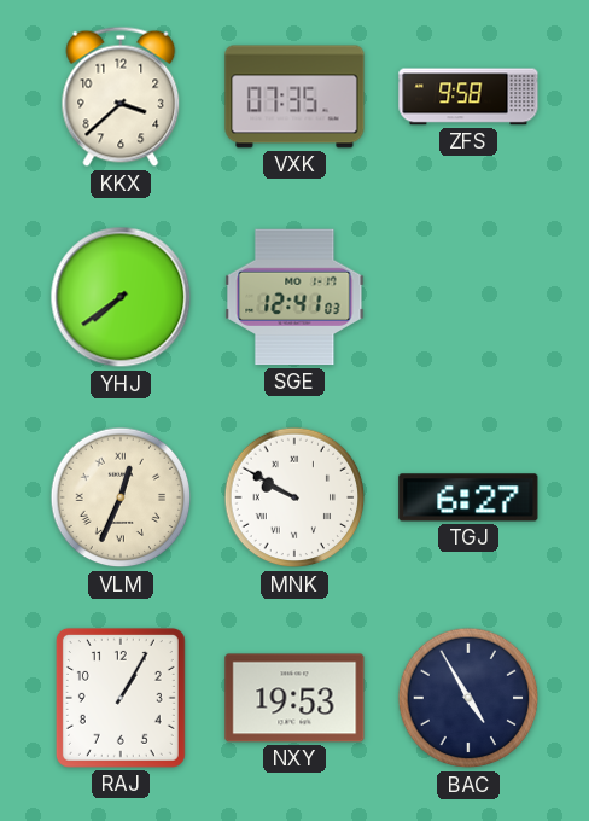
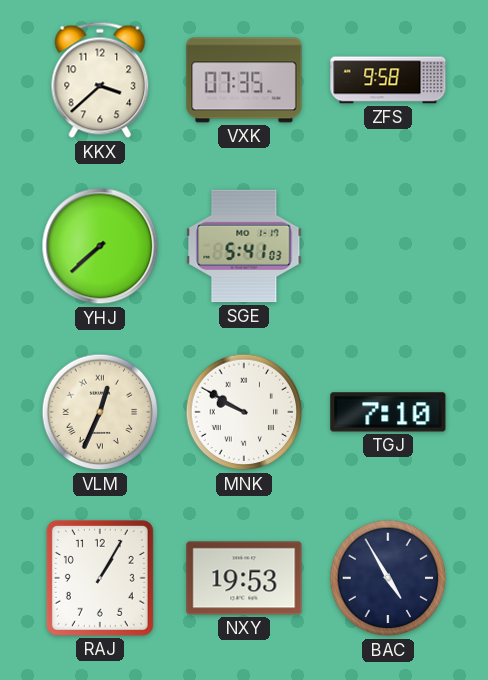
YHJ: 7:39 -> 7:38
SGE: 12:41 -> 5:41
TGJ: 6:27 -> 7:10
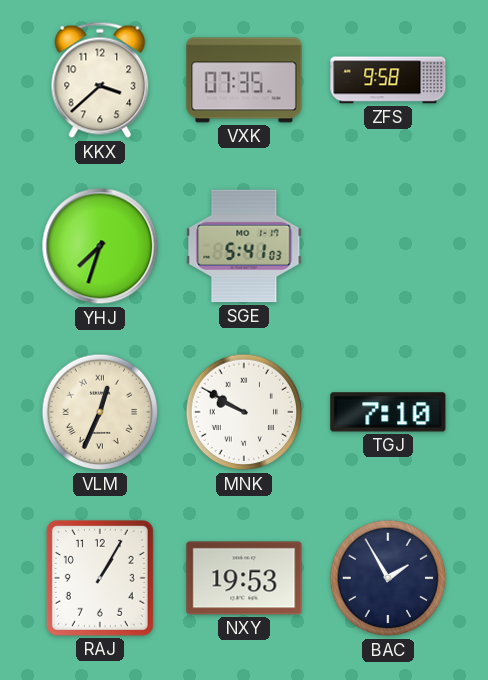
YHJ: 7:38 -> 7:33
BAC: 4:55 -> 1:55
